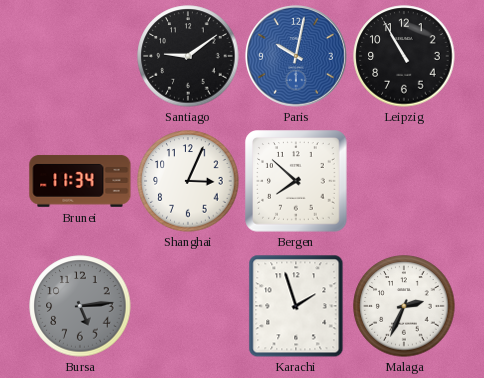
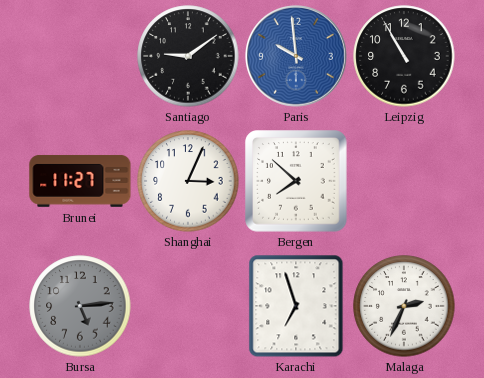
Paris: 10:02 -> 9:59
Brunei: 11:34 -> 11:27
Karachi: 1:57 -> 6:57
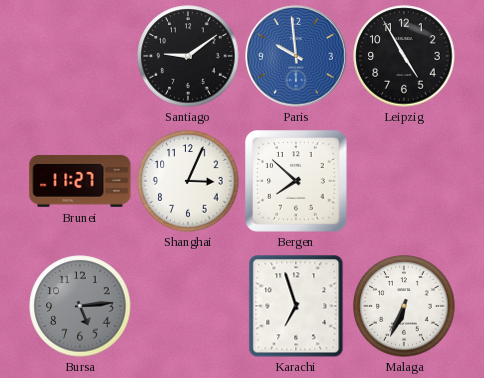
Leipzig: 10:55 -> 4:55
Malaga: 2:34 -> 6:34
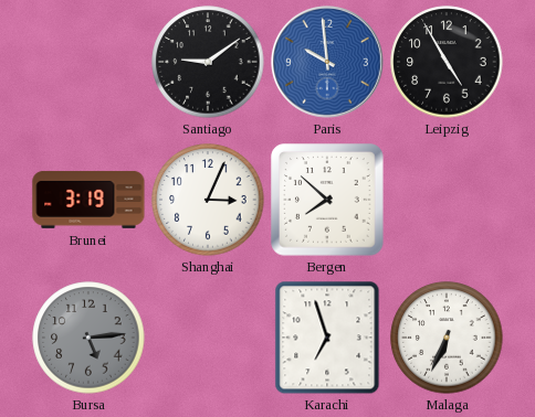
Brunei: 11:27 -> 3:19
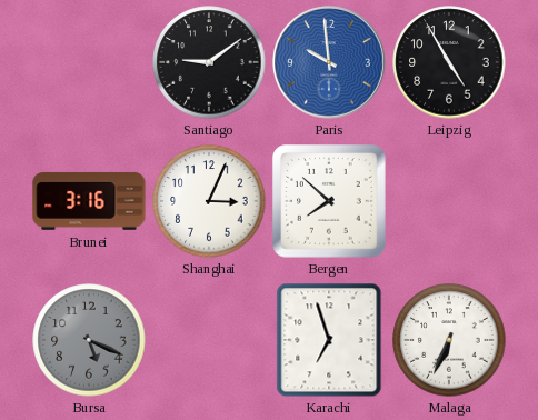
Brunei: 3:19 -> 3:16
Bursa: 5:14 -> 5:19
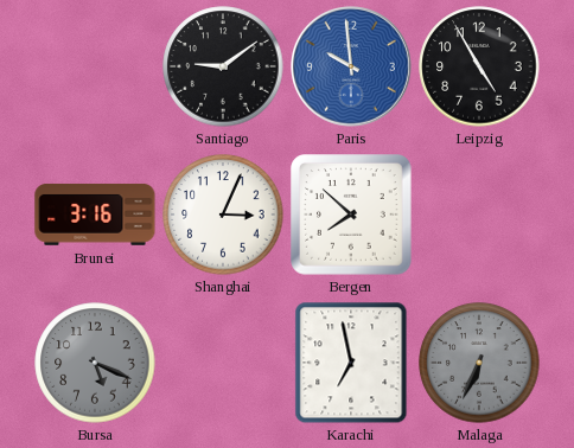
Karachi: 6:57 -> 6:58
Malaga dial: white -> grey
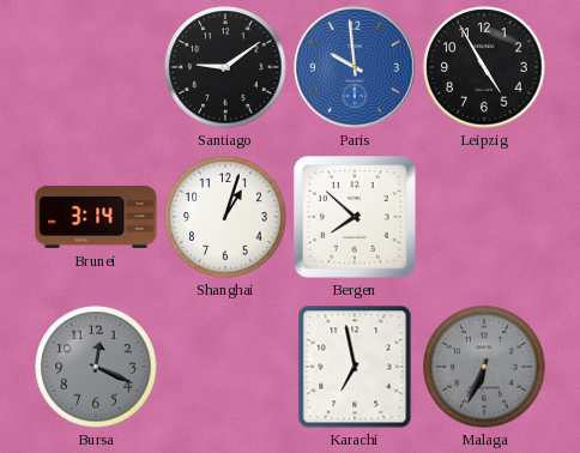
Brunei: 3:16 -> 3:14
Shanghai: 3:04 -> 1:03
Bursa: 5:19 -> 12:19
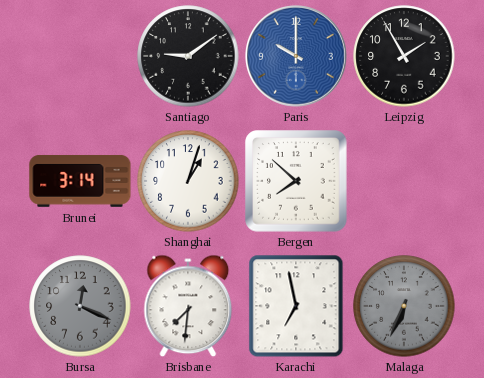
Paris: 9:59 -> 10:00
Leipzig: 4:55 -> 1:55
Brisbane: none -> 7:31
